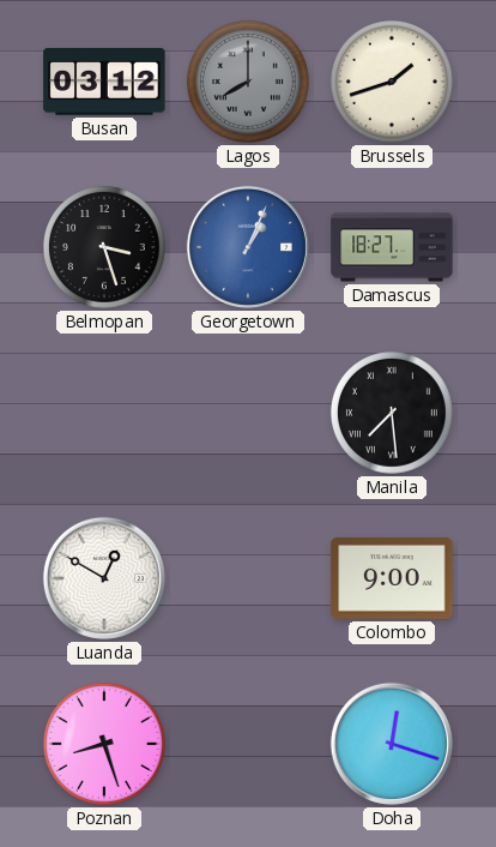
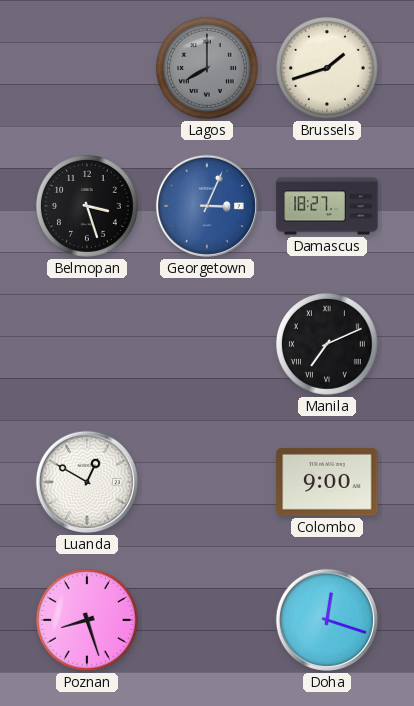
Busan: 03:12 -> none
Georgetown: 1:04 -> 3:04
Manila: 7:29 -> 7:11
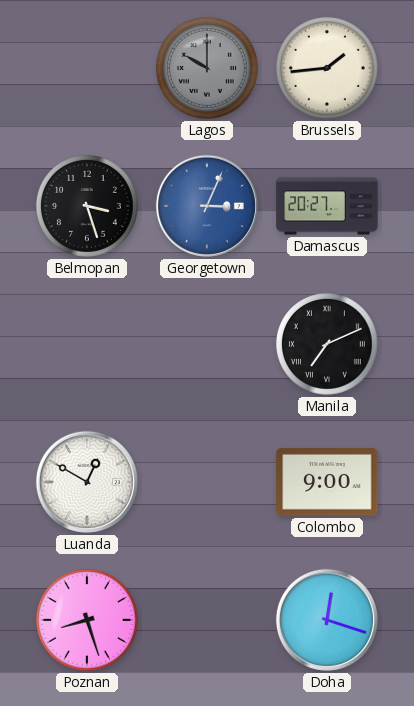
Lagos: 8:00 -> 10:00
Brussels: 1:42 -> 1:44
Damascus: 18:27 -> 20:27
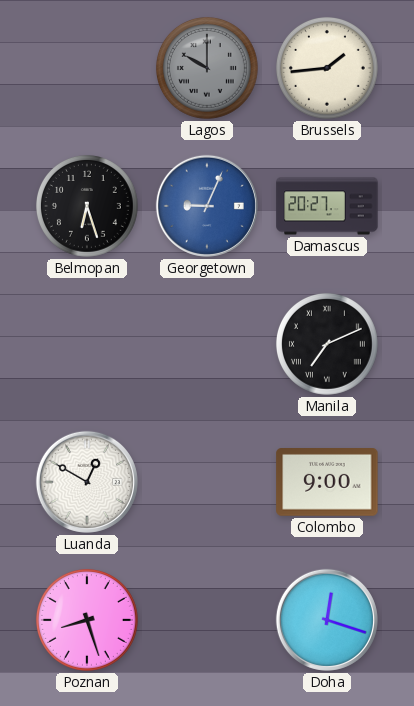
Belmopan: 3:27 -> 6:27
Georgetown: 3:04 -> 9:04
